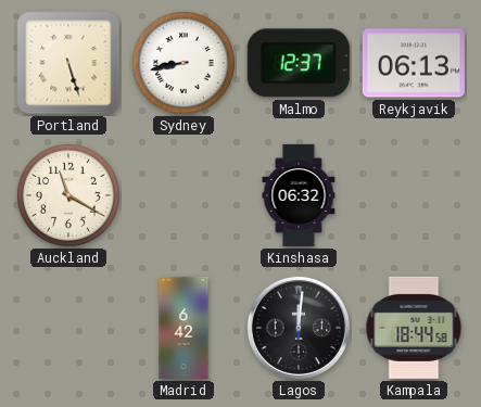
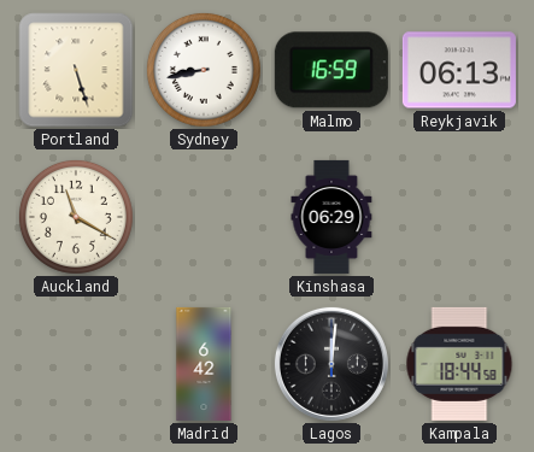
Malmo: 12:37 -> 16:59
Kinshasa: 06:32 -> 06:29
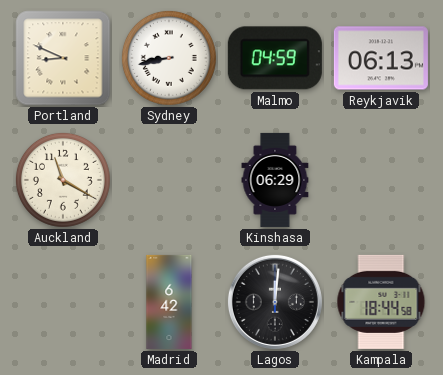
Portland: 5:27 -> 8:49
Malmo: 16:59 -> 04:59
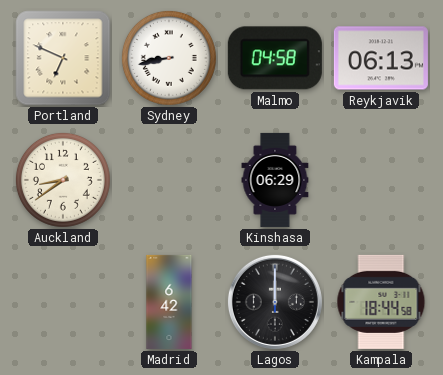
Portland: 8:49 -> 6:49
Malmo: 04:59 -> 04:58
Auckland: 11:20 -> 8:39
Lagos: 12:01 -> 12:00
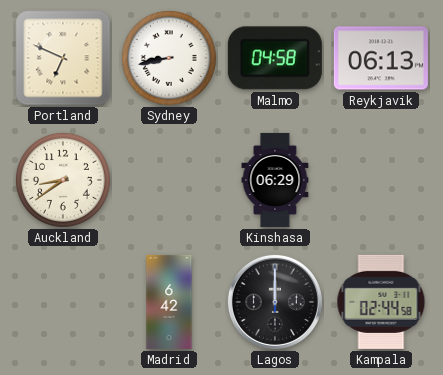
Kampala: 18:44 -> 02:44
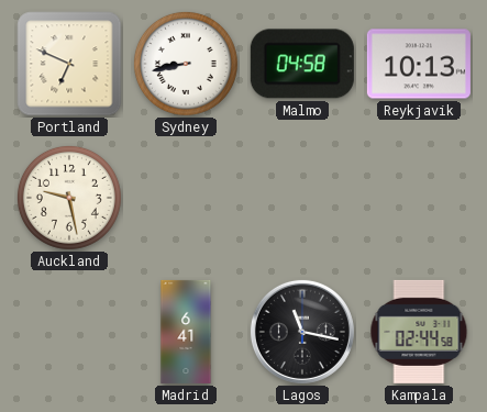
Reykjavik: 06:13 -> 10:13
Auckland: 8:39 -> 9:28
Kinshasa: 06:29 -> none
Madrid: 6:42 -> 6:41
Lagos: 12:00 -> 11:17
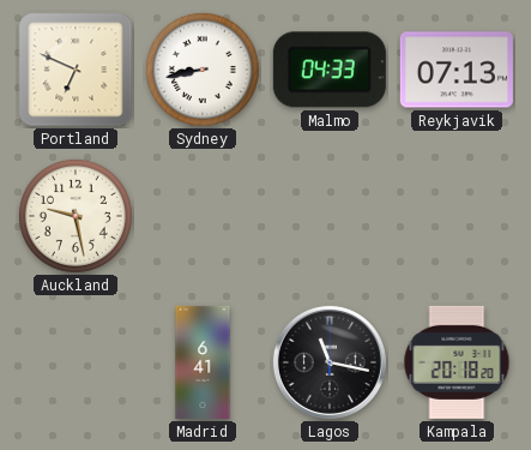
Malmo: 04:58 -> 04:33
Reykjavik: 10:13 -> 07:13
Kampala: 02:44 -> 20:18
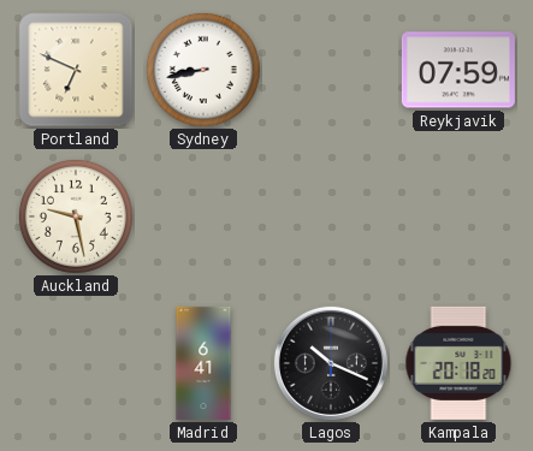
Malmo: 04:33 -> none
Reykjavik: 07:13 -> 07:59
Lagos: 11:17 -> 10:19
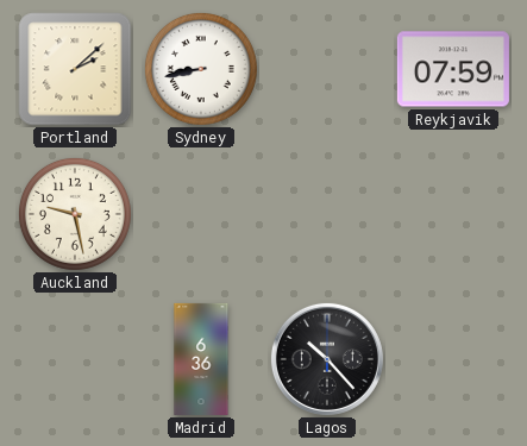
Portland: 6:49 -> 2:08
Madrid: 6:41 -> 6:36
Lagos: 10:19 -> 10:23
Kampala: 20:18 -> none
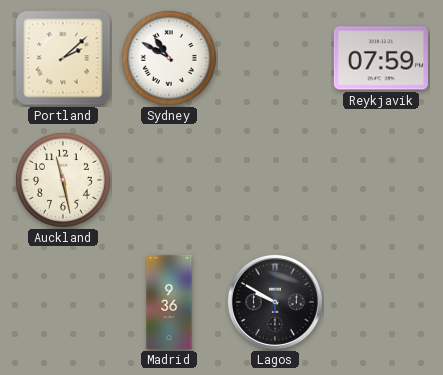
Sydney: 8:43 -> 10:50
Auckland: 9:28 -> 11:28
Madrid: 6:36 -> 9:36
Lagos: 10:23 -> 9:50
